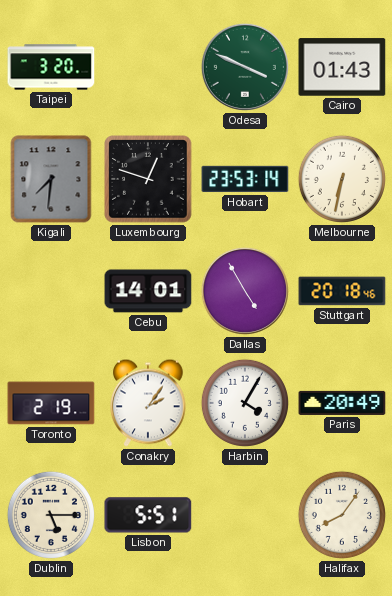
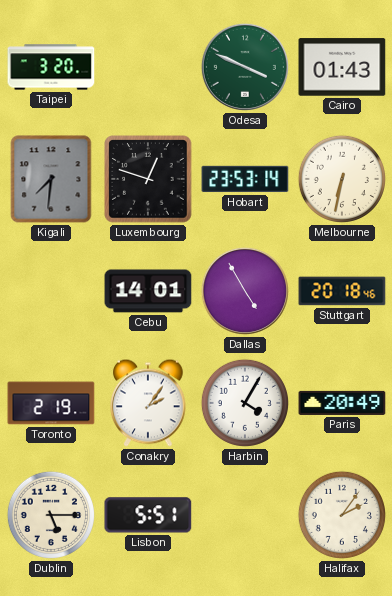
Halifax: 8:06 -> 2:06
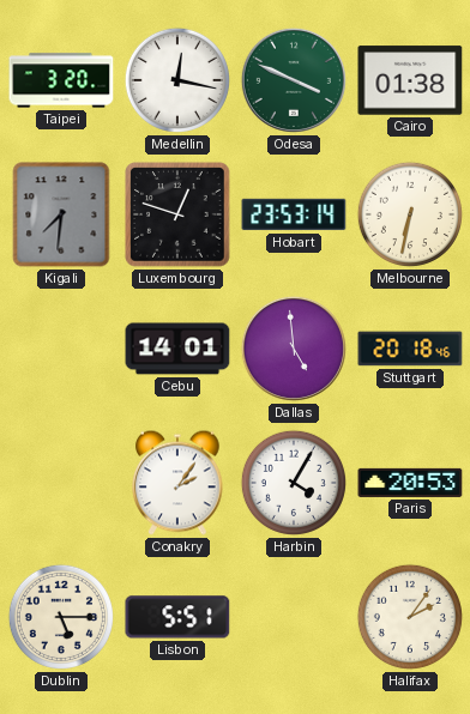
Medellin: none -> 12:17
Cairo: 01:43 -> 01:38
Dallas: 4:55 -> 4:59
Toronto: 2:19 -> none
Paris: 20:49 -> 20:53
